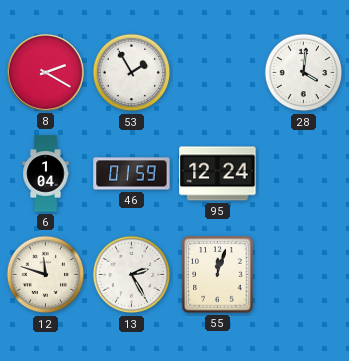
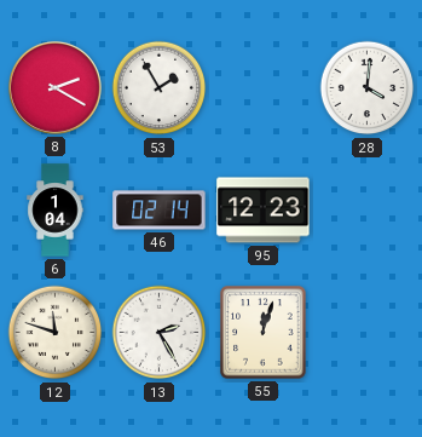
46: 01:59 -> 02:14
95: 12:24 -> 12:23
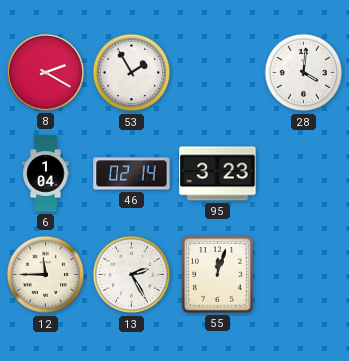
95: 12:23 -> 3:23
12: 11:48 -> 11:45
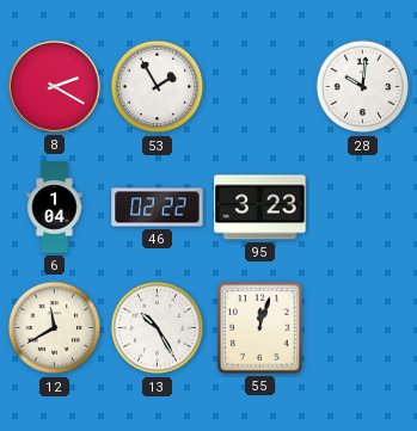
28: 4:01 -> 10:01
46: 02:14 -> 02:22
12: 11:45 -> 11:40
13: 2:25 -> 10:25
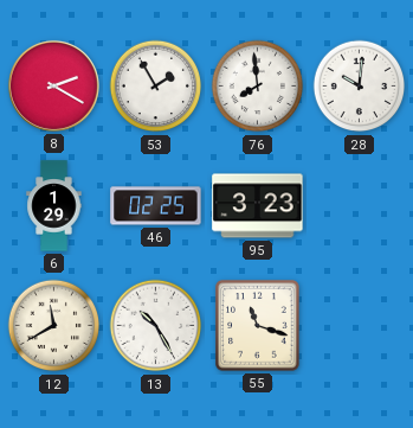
76: none -> 7:59
6: 1:04 -> 1:29
46: 02:22 -> 02:25
55: 12:03 -> 11:18
